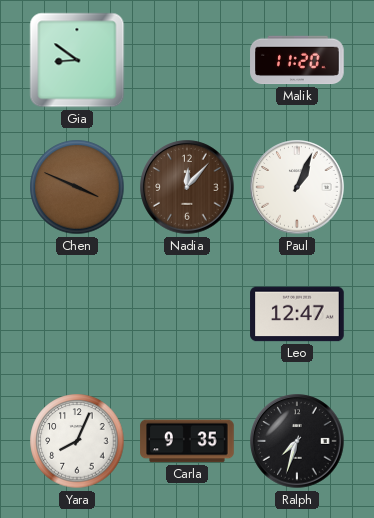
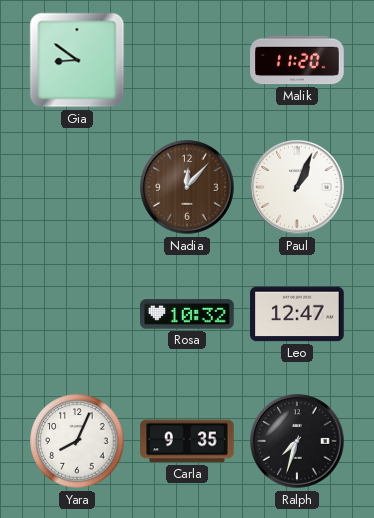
Chen: 3:49 -> none
Rosa: none -> 10:32
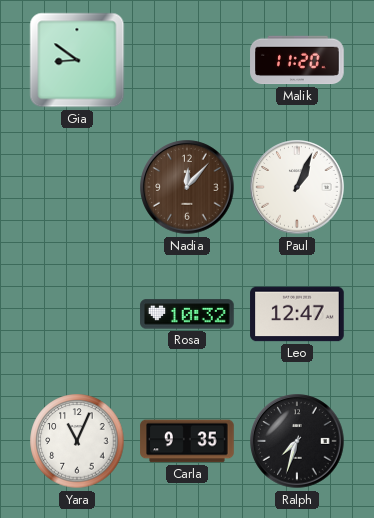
Yara: 8:04 -> 11:04
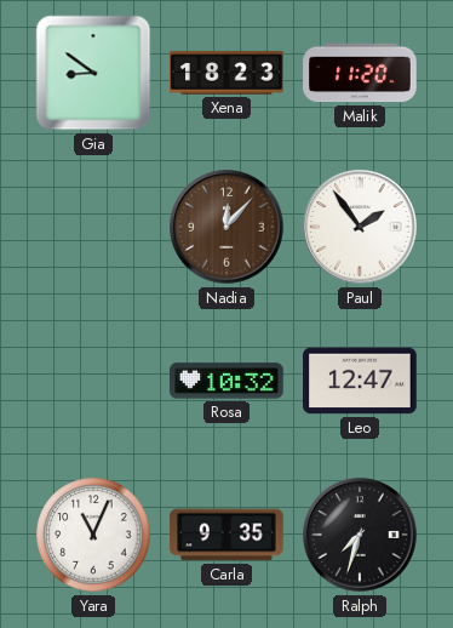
Xena: none -> 18:23
Paul: 1:04 -> 1:54
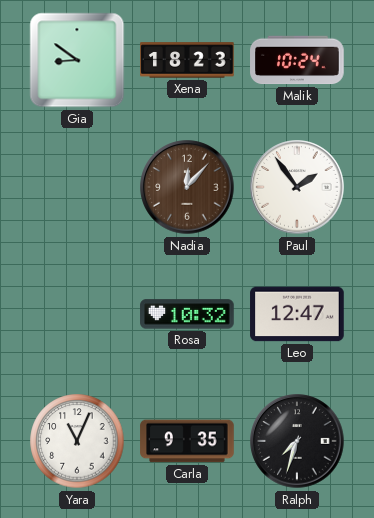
Malik: 11:20 -> 10:24
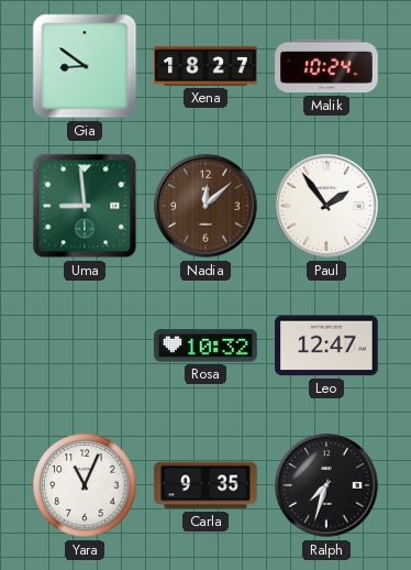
Xena: 18:23 -> 18:27
Uma: none -> 8:59
Nadia: 12:07 -> 12:08
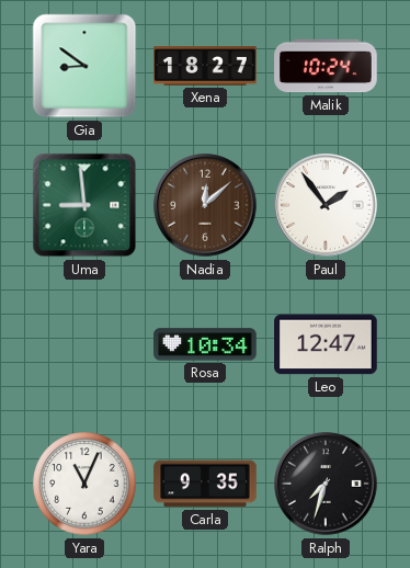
Rosa: 10:32 -> 10:34
